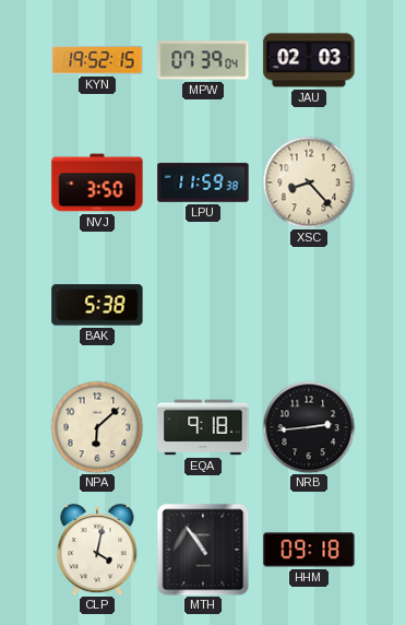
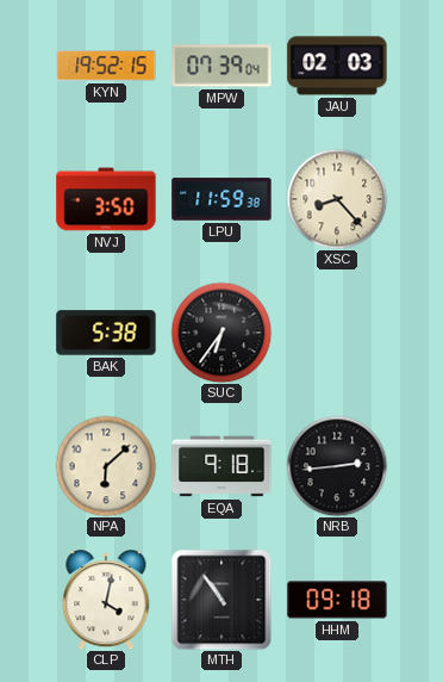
SUC: none -> 6:36
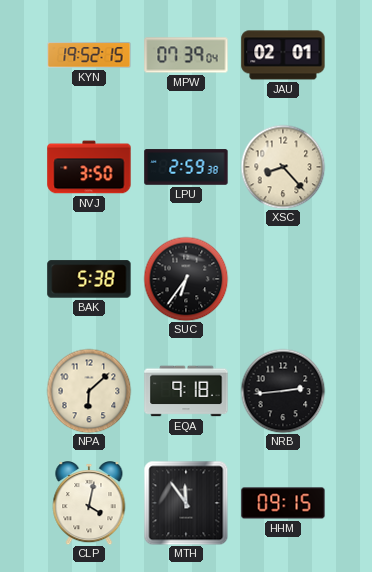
JAU: 02:03 -> 02:01
LPU: 11:59 -> 2:59
MTH: 10:54 -> 11:54
HHM: 09:18 -> 09:15
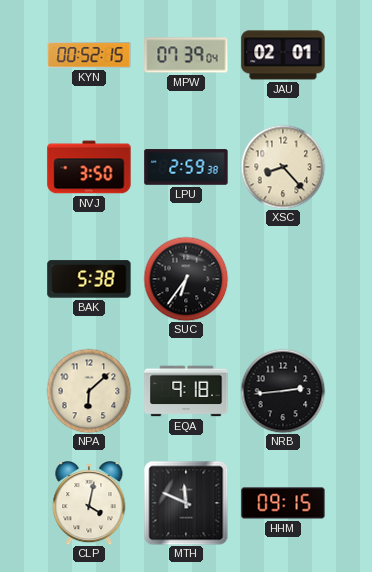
KYN: 19:52 -> 00:52
MTH: 11:54 -> 11:49
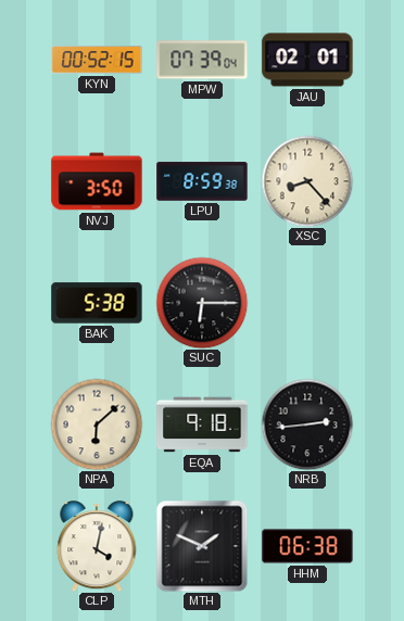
LPU: 2:59 -> 8:59
SUC: 6:36 -> 6:15
MTH: 11:49 -> 1:49
HHM: 09:15 -> 06:38
